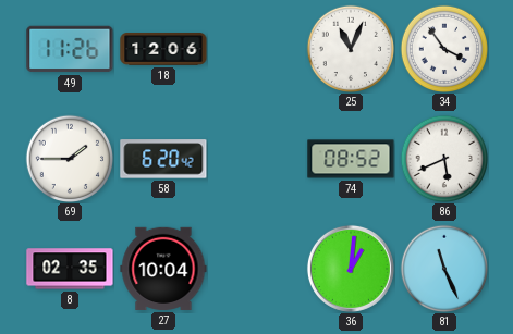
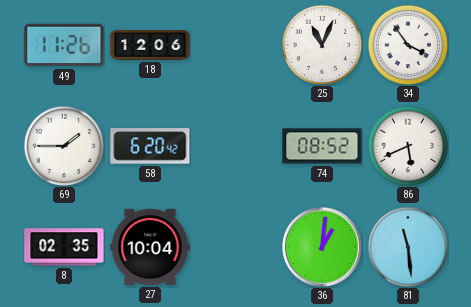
81: 11:26 -> 11:29
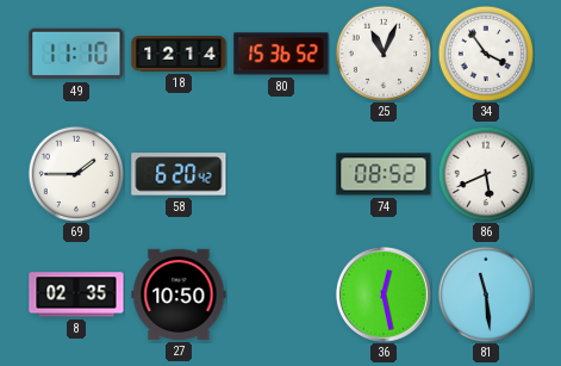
49: 11:26 -> 11:10
18: 12:06 -> 12:14
80: none -> 15:36
27: 10:04 -> 10:50
36: 1:01 -> 12:28
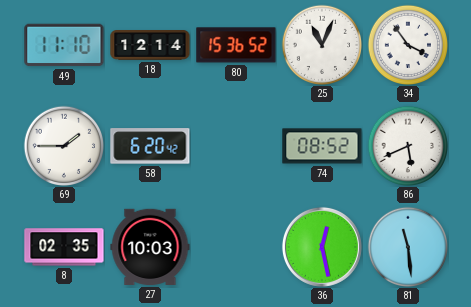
27: 10:50 -> 10:03
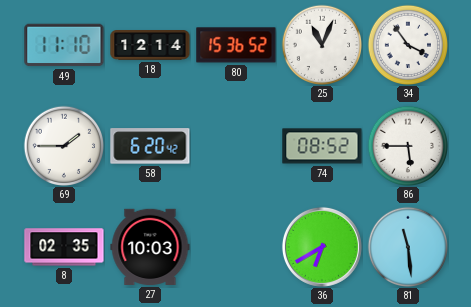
86: 5:41 -> 5:45
36: 12:28 -> 6:40
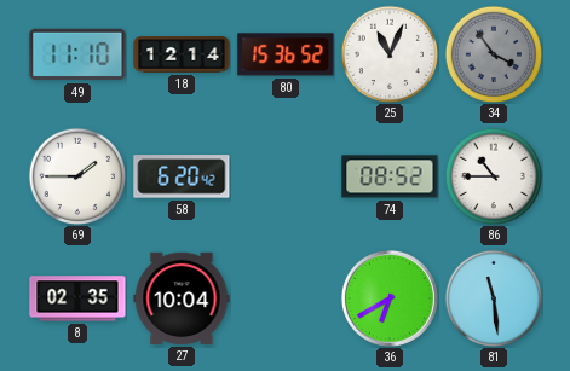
34 dial: white -> grey
86: 5:45 -> 10:45
27: 10:03 -> 10:04
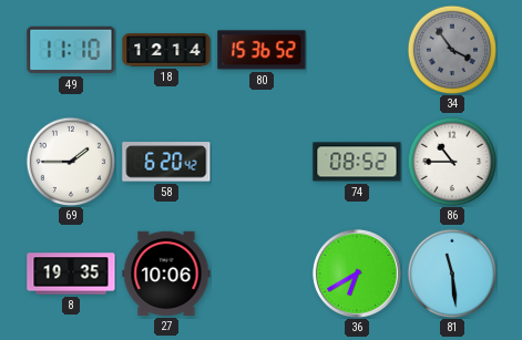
25: 11:04 -> none
8: 02:35 -> 19:35
27: 10:04 -> 10:06
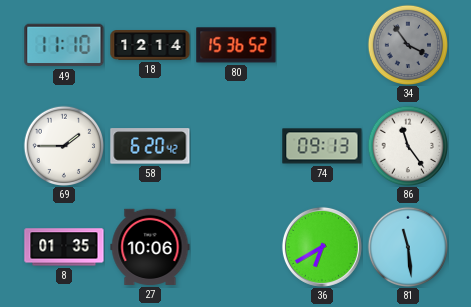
74: 08:52 -> 09:13
86: 10:45 -> 11:24
8: 19:35 -> 01:35
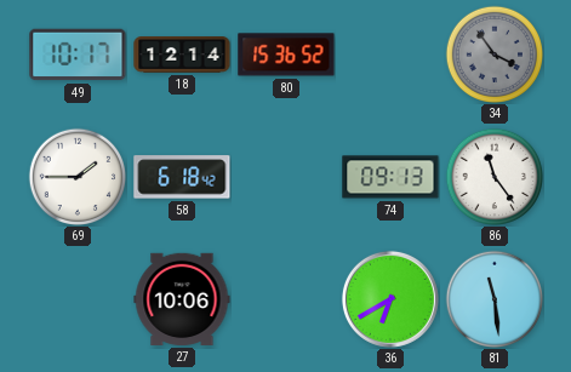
49: 11:10 -> 10:17
58: 6:20 -> 6:18
8: 01:35 -> none
